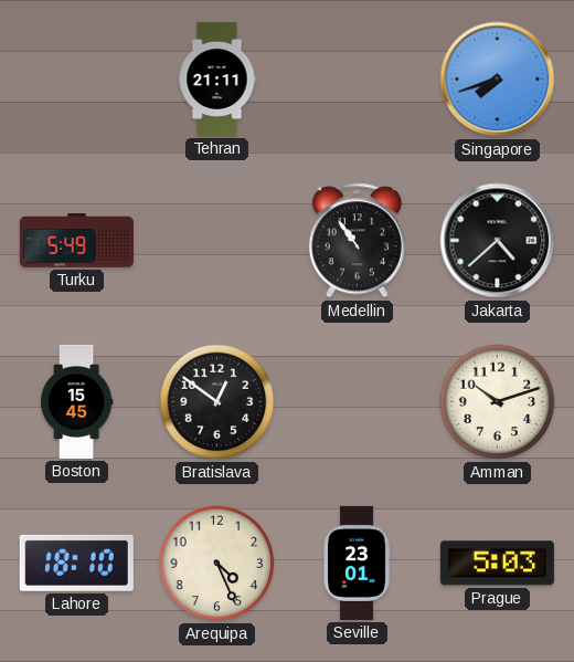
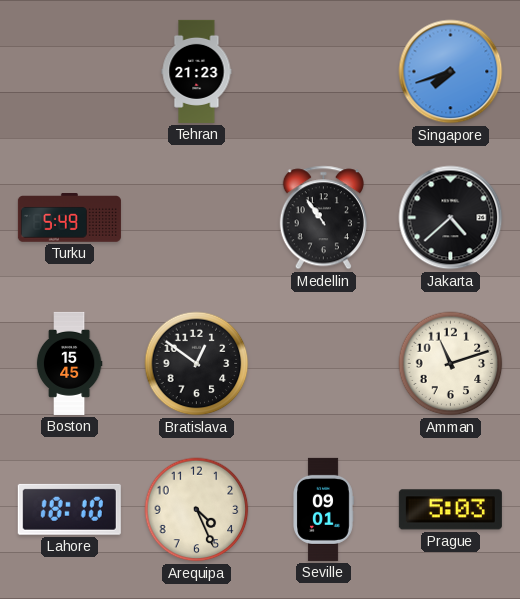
Tehran: 21:11 -> 21:23
Amman: 10:12 -> 11:12
Seville: 23:01 -> 09:01
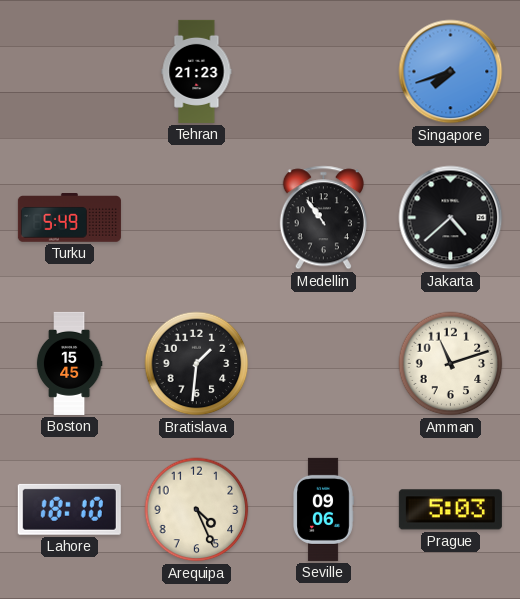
Bratislava: 12:51 -> 1:31
Seville: 09:01 -> 09:06
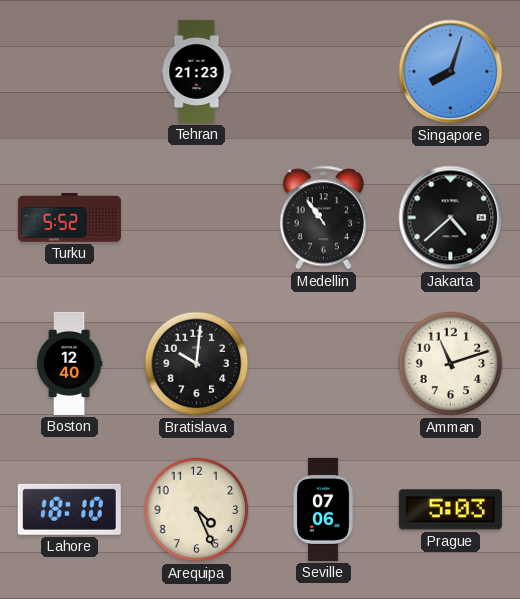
Singapore: 7:42 -> 8:03
Turku: 5:49 -> 5:52
Boston: 15:45 -> 12:40
Bratislava: 1:31 -> 10:01
Seville: 09:06 -> 07:06
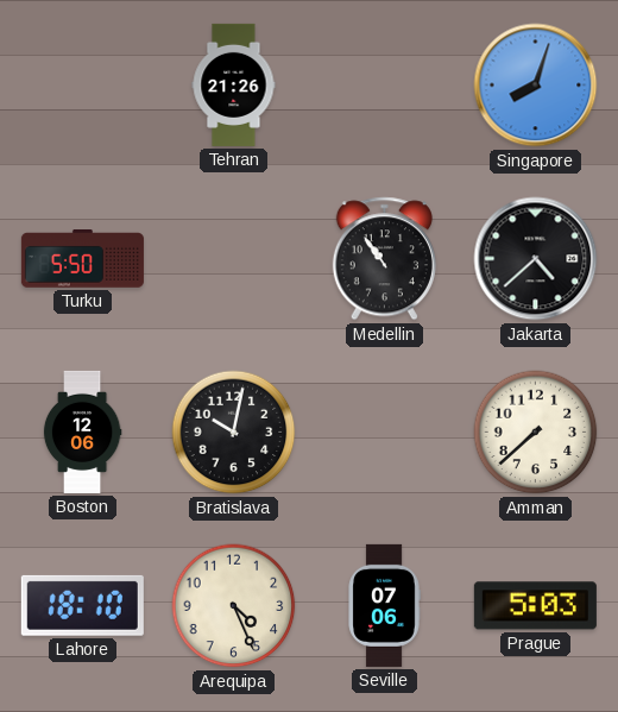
Tehran: 21:23 -> 21:26
Turku: 5:52 -> 5:50
Boston: 12:40 -> 12:06
Bratislava: 10:01 -> 10:02
Amman: 11:12 -> 7:38
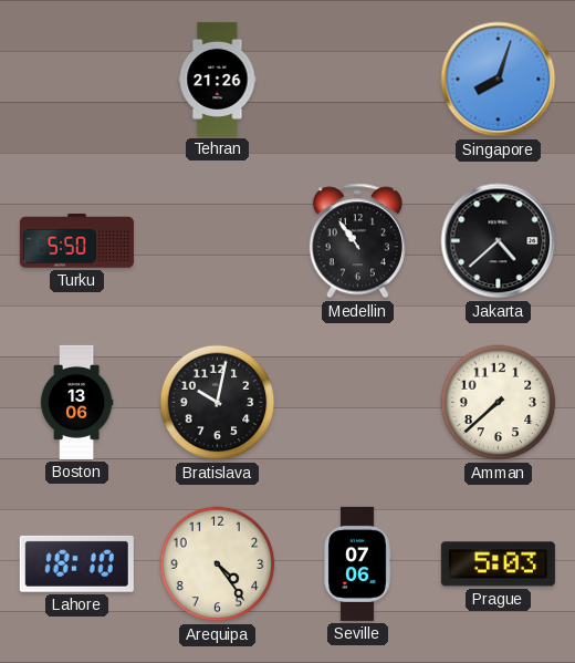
Boston: 12:06 -> 13:06
Arequipa: 4:26 -> 4:24
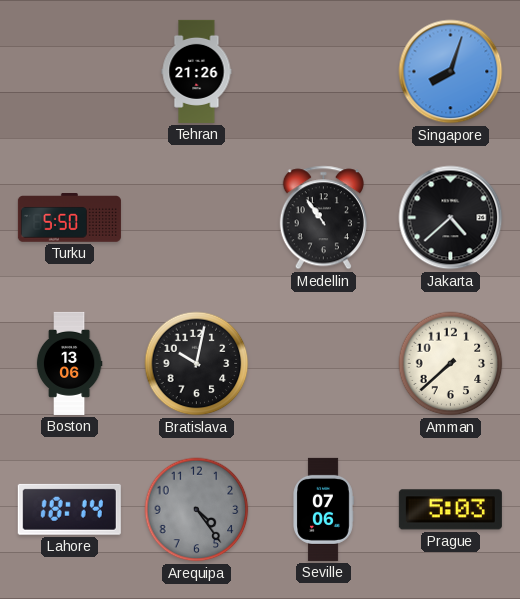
Lahore: 18:10 -> 18:14
Arequipa dial: cream -> grey
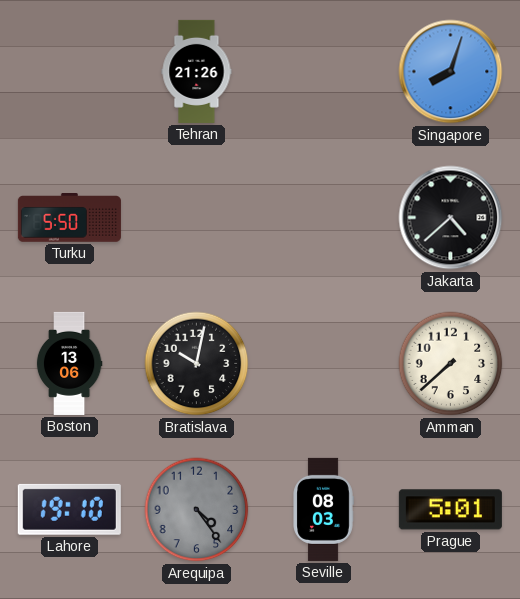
Medellin: 10:54 -> none
Lahore: 18:14 -> 19:10
Seville: 07:06 -> 08:03
Prague: 5:03 -> 5:01
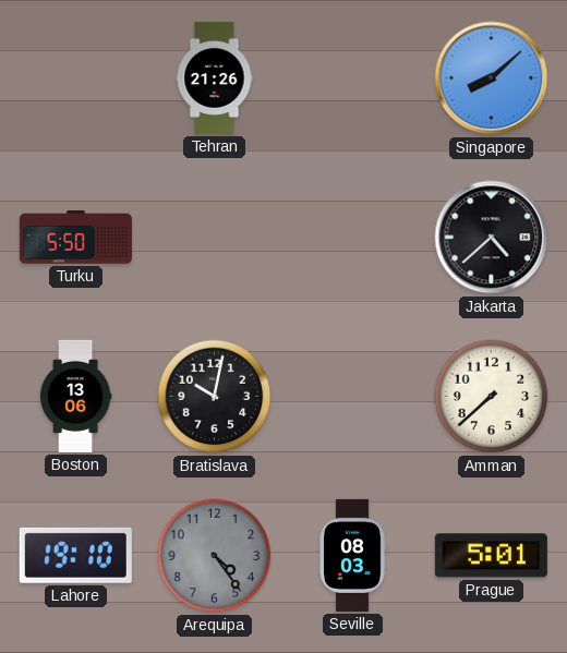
Singapore: 8:03 -> 8:08
